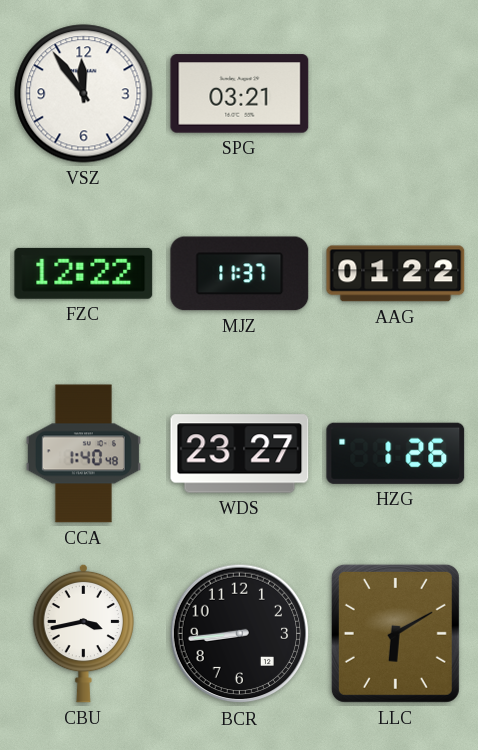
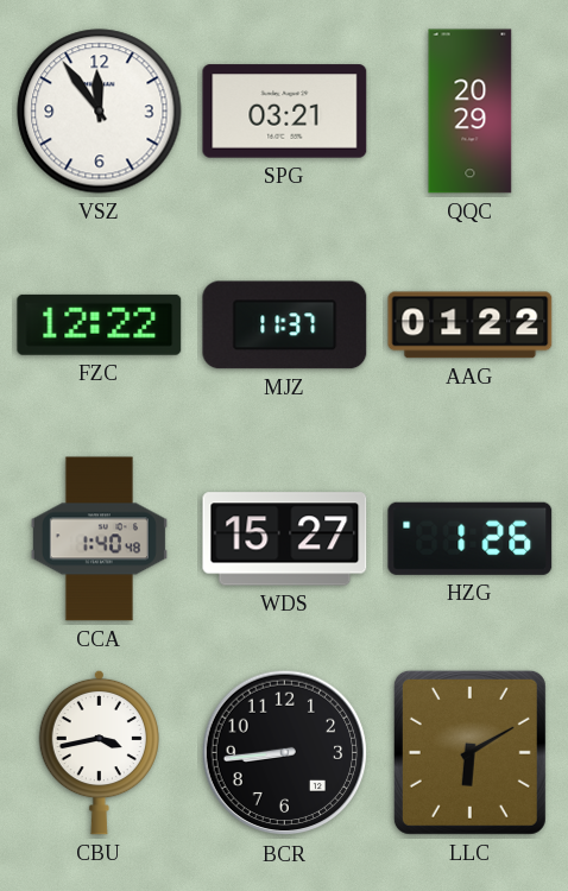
QQC: none -> 20:29
WDS: 23:27 -> 15:27
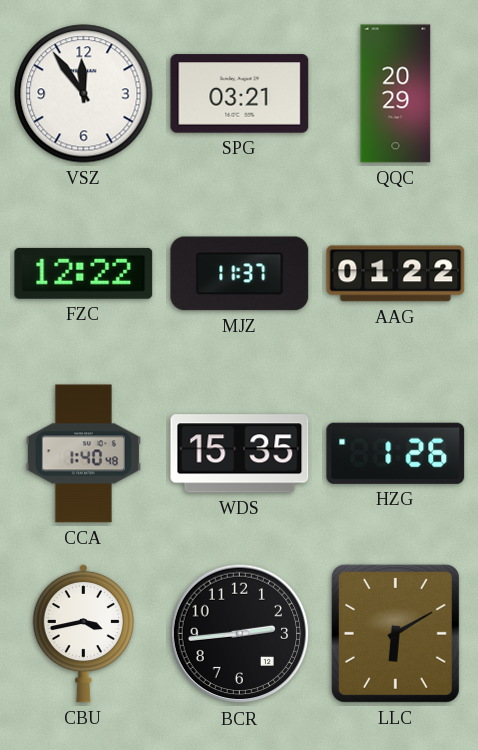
WDS: 15:27 -> 15:35
BCR: 8:44 -> 2:44
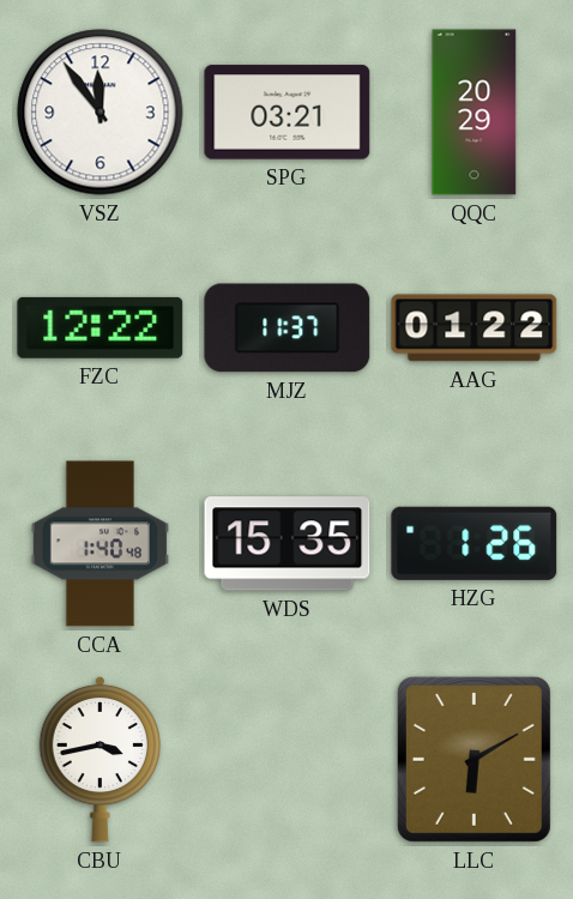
BCR: 2:44 -> none
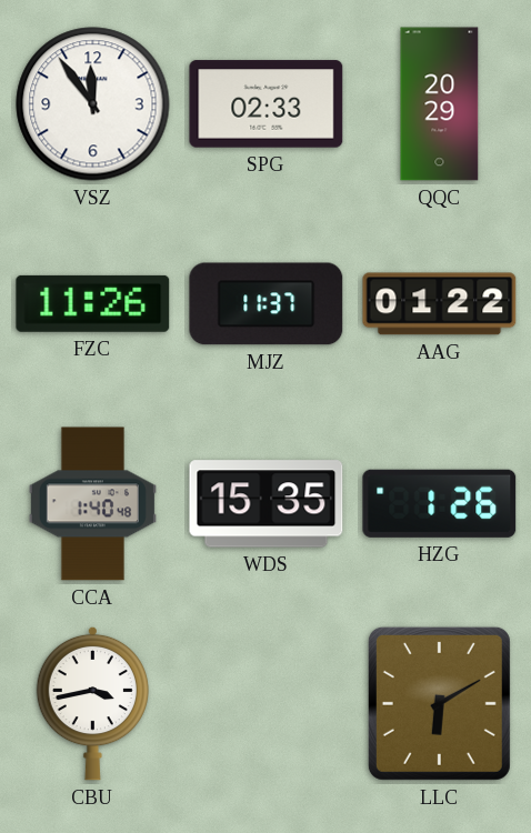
SPG: 03:21 -> 02:33
FZC: 12:22 -> 11:26
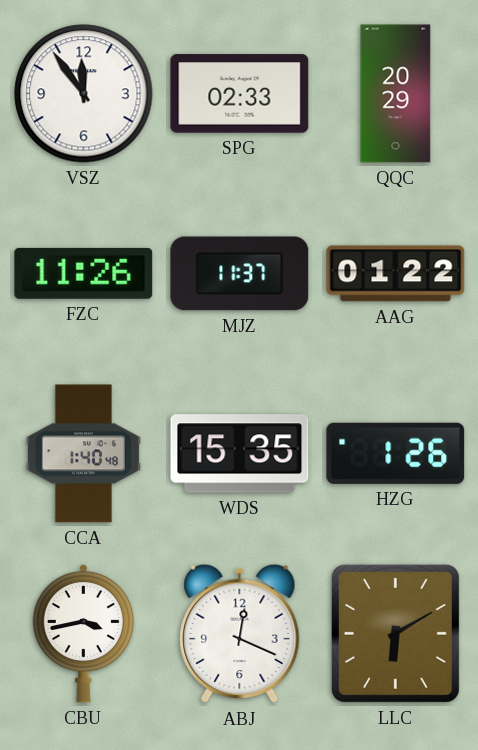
ABJ: none -> 12:19
